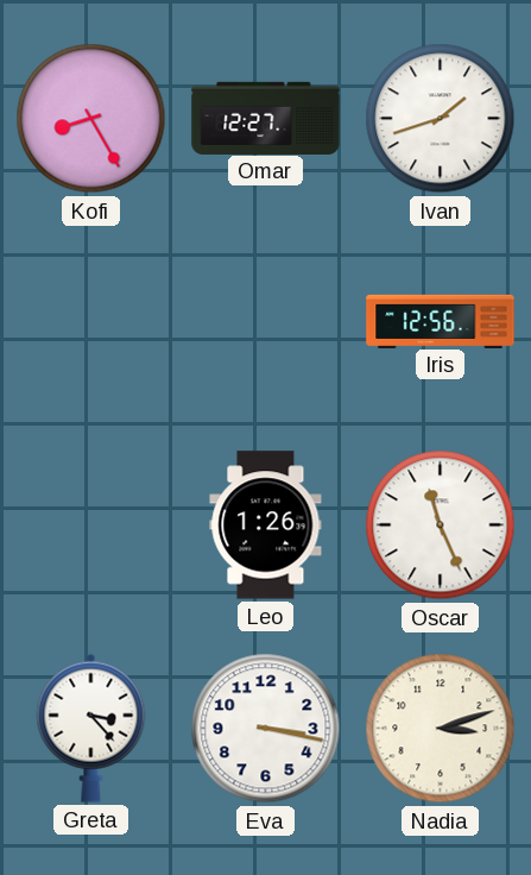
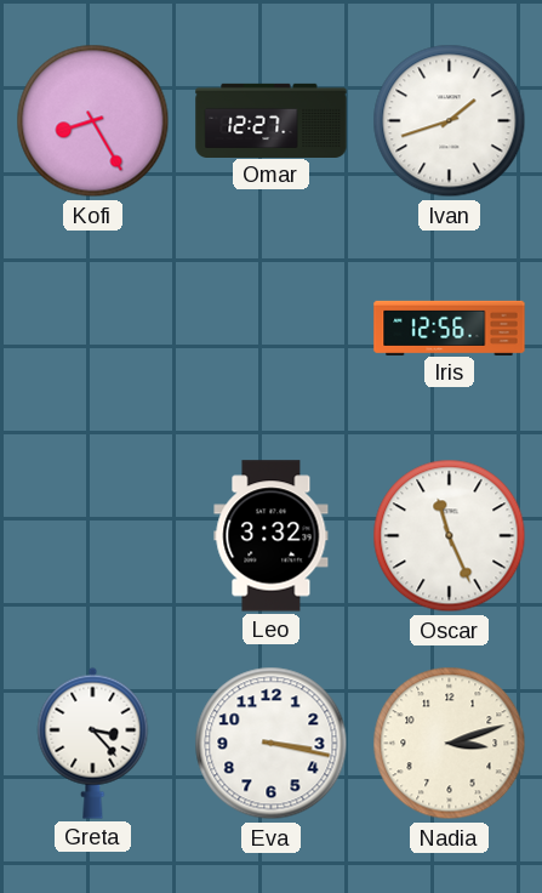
Leo: 1:26 -> 3:32
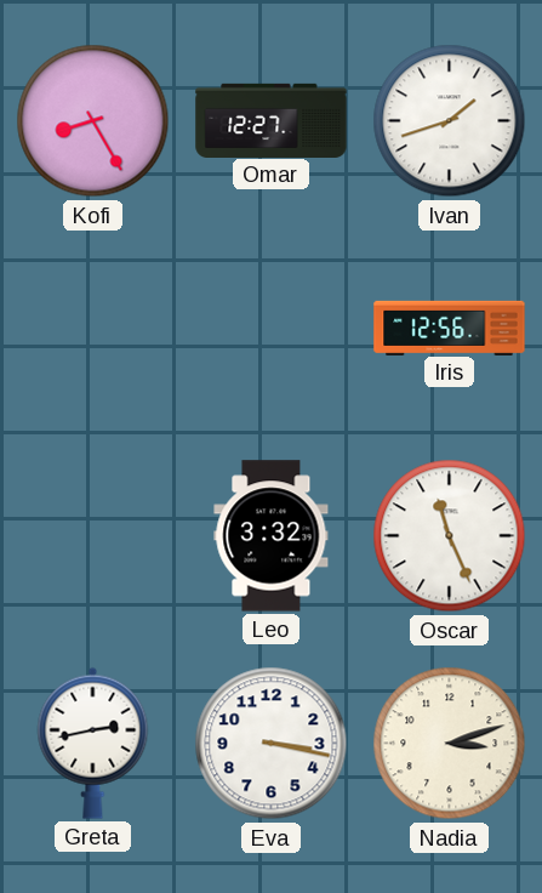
Greta: 3:23 -> 2:43
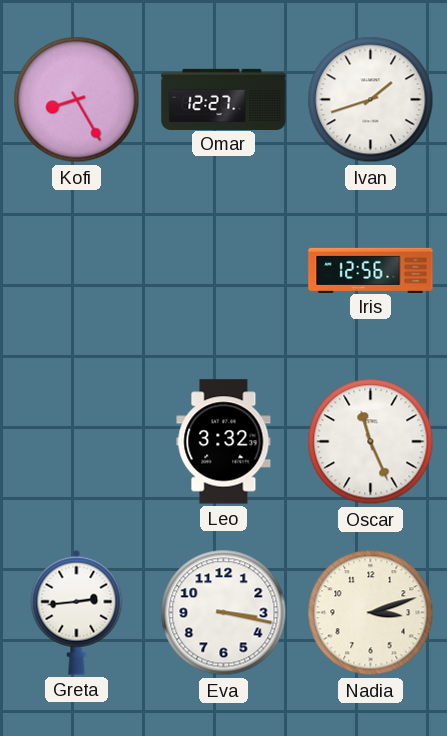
Greta: 2:43 -> 2:44
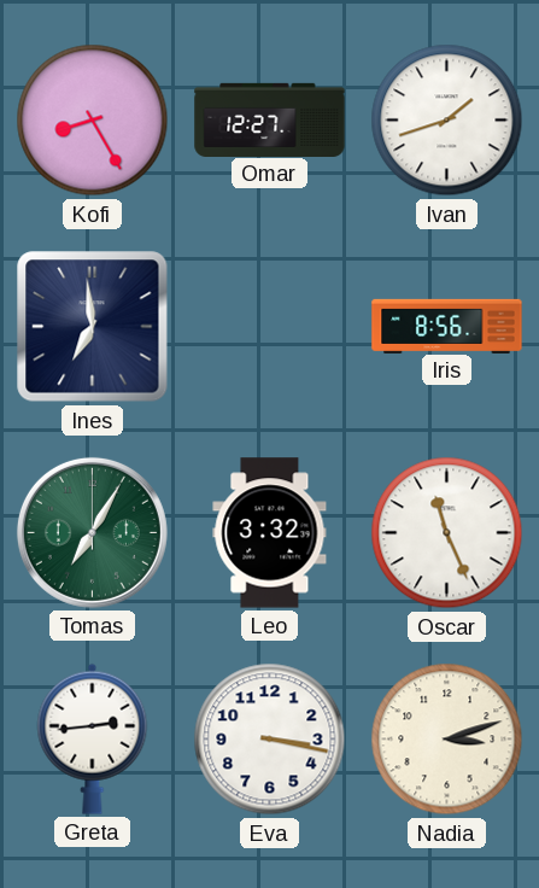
Ines: none -> 6:59
Iris: 12:56 -> 8:56
Tomas: none -> 7:05
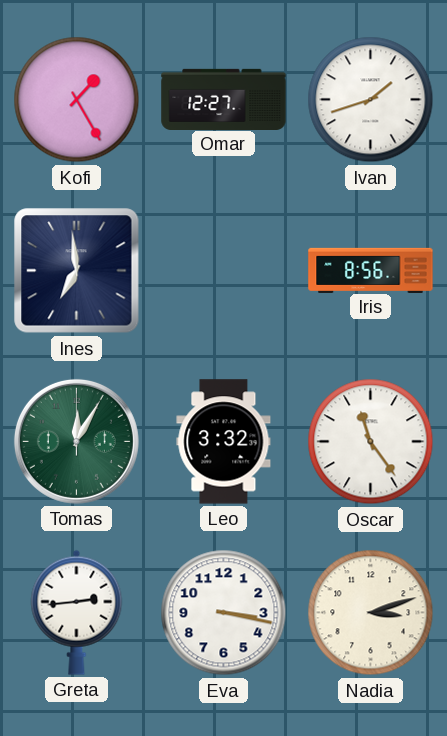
Kofi: 8:25 -> 1:25
Tomas: 7:05 -> 12:05
Oscar: 11:26 -> 11:24
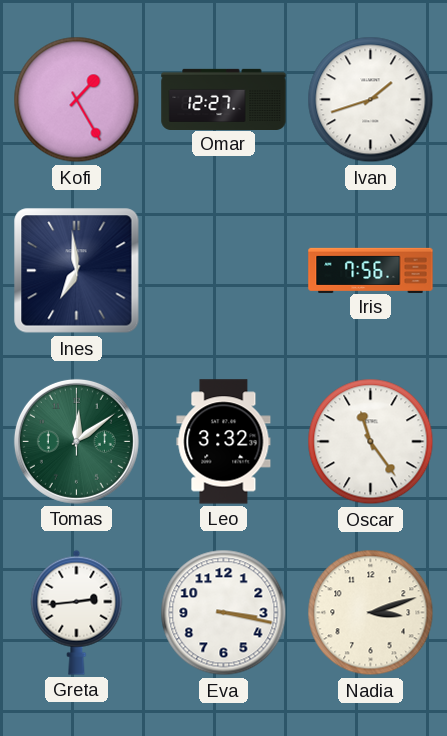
Iris: 8:56 -> 7:56
Tomas: 12:05 -> 12:09
